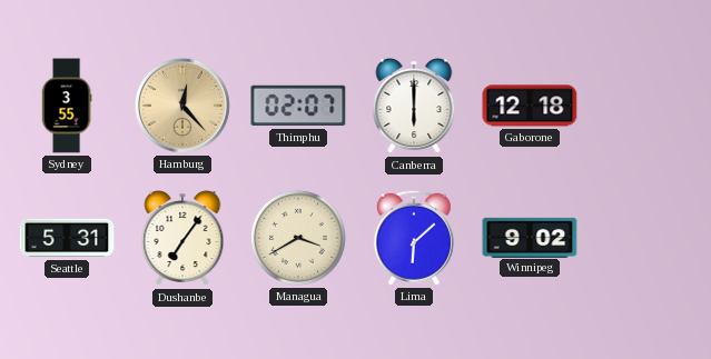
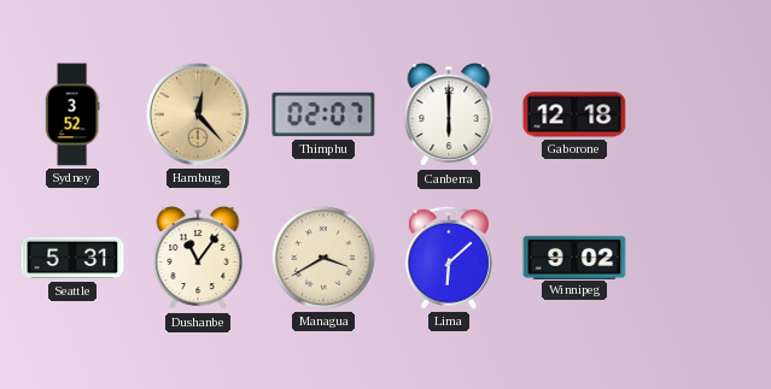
Sydney: 3:55 -> 3:52
Dushanbe: 7:06 -> 11:06
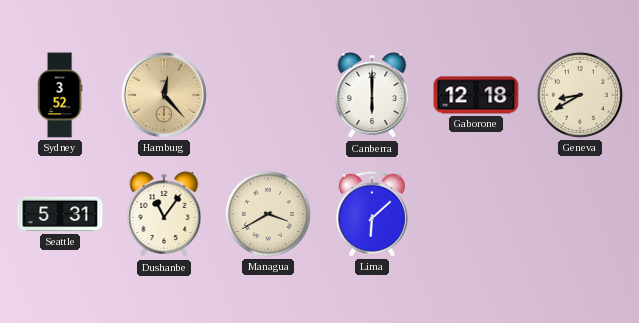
Thimphu: 02:07 -> none
Geneva: none -> 8:40
Winnipeg: 9:02 -> none
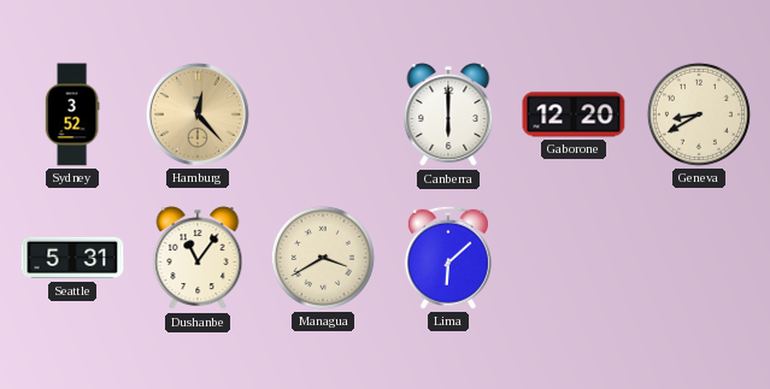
Gaborone: 12:18 -> 12:20
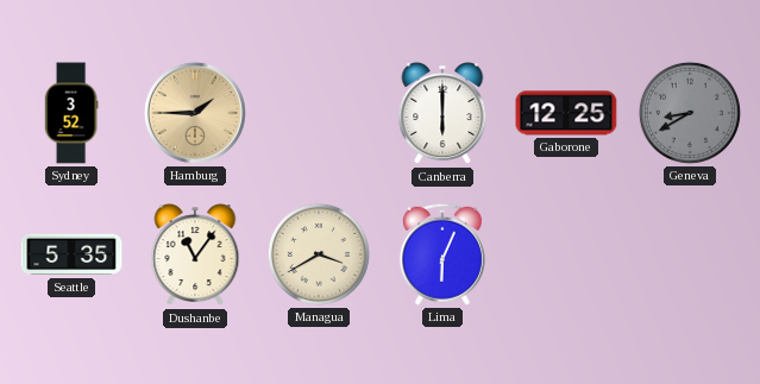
Hamburg: 12:23 -> 1:45
Gaborone: 12:20 -> 12:25
Geneva dial: cream -> grey
Seattle: 5:31 -> 5:35
Lima: 6:08 -> 6:04
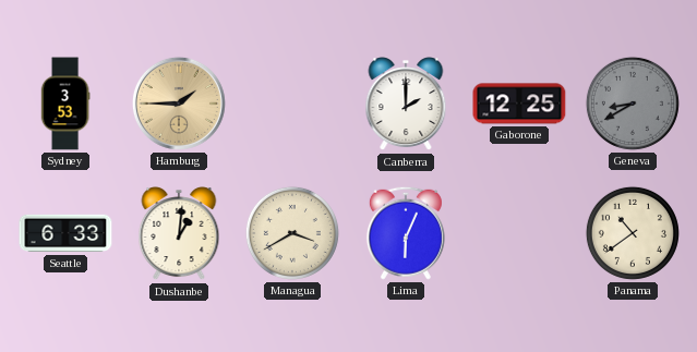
Sydney: 3:52 -> 3:53
Canberra: 6:00 -> 2:00
Seattle: 5:35 -> 6:33
Dushanbe: 11:06 -> 1:01
Panama: none -> 10:39
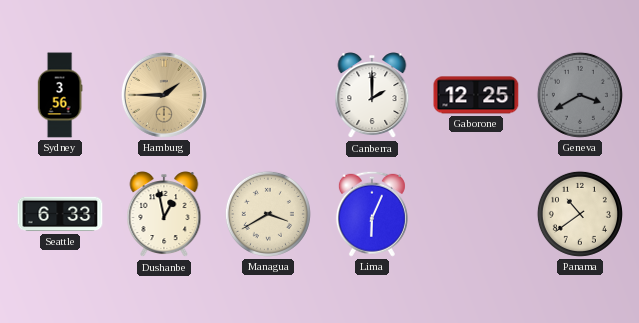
Sydney: 3:53 -> 3:56
Geneva: 8:40 -> 3:40
Dushanbe: 1:01 -> 12:58
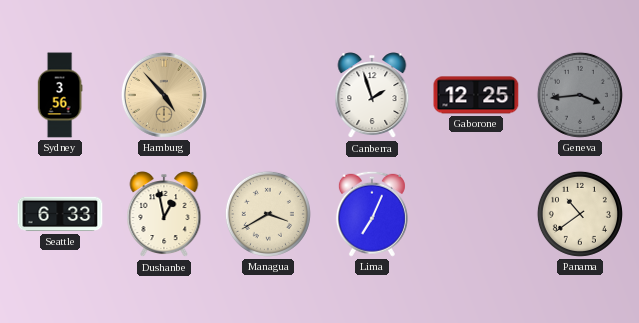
Hamburg: 1:45 -> 4:53
Canberra: 2:00 -> 1:57
Geneva: 3:40 -> 3:44
Lima: 6:04 -> 7:04
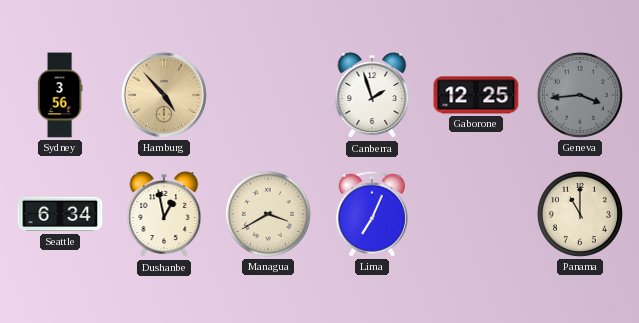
Seattle: 6:33 -> 6:34
Panama: 10:39 -> 11:00
